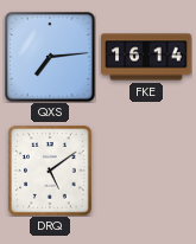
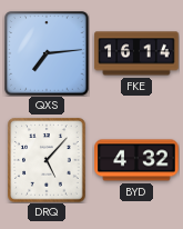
DRQ: 5:09 -> 5:07
BYD: none -> 4:32
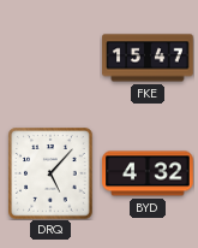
QXS: 7:14 -> none
FKE: 16:14 -> 15:47
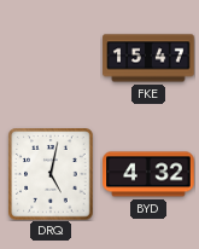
DRQ: 5:07 -> 5:02
